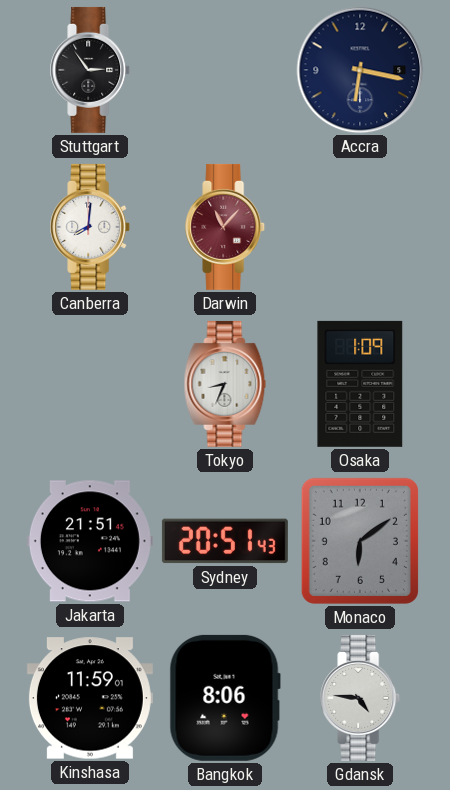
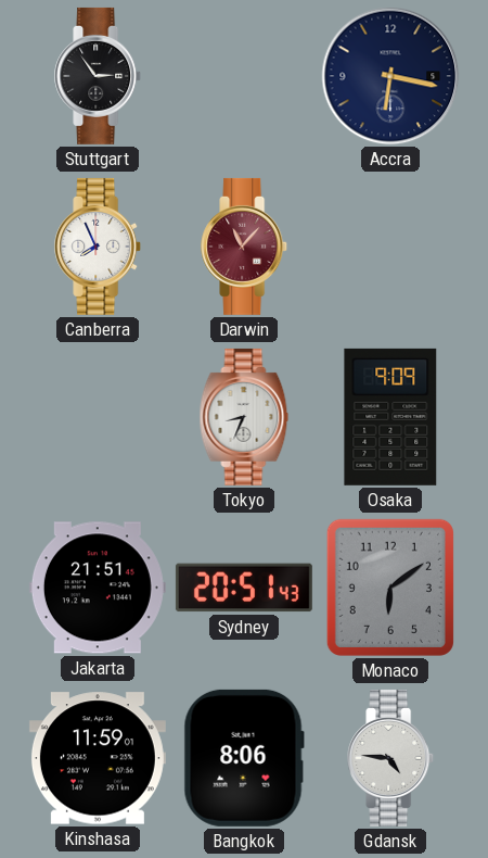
Canberra: 8:01 -> 7:56
Osaka: 1:09 -> 9:09
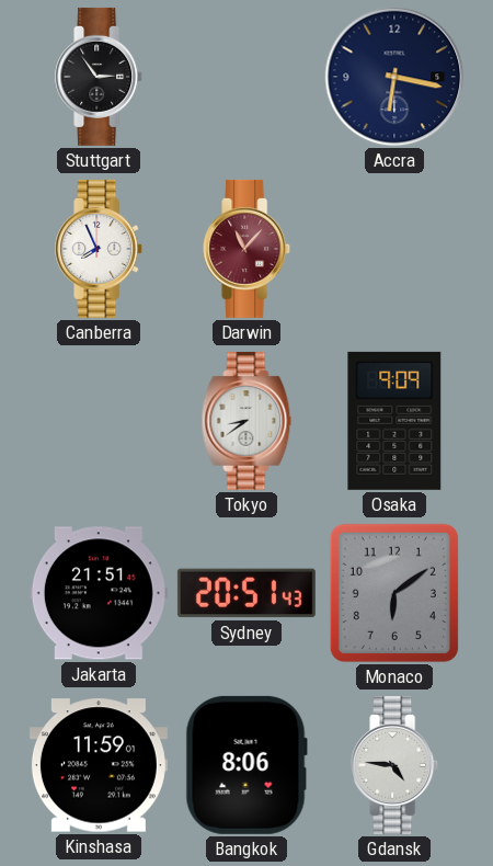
Tokyo: 8:34 -> 8:39
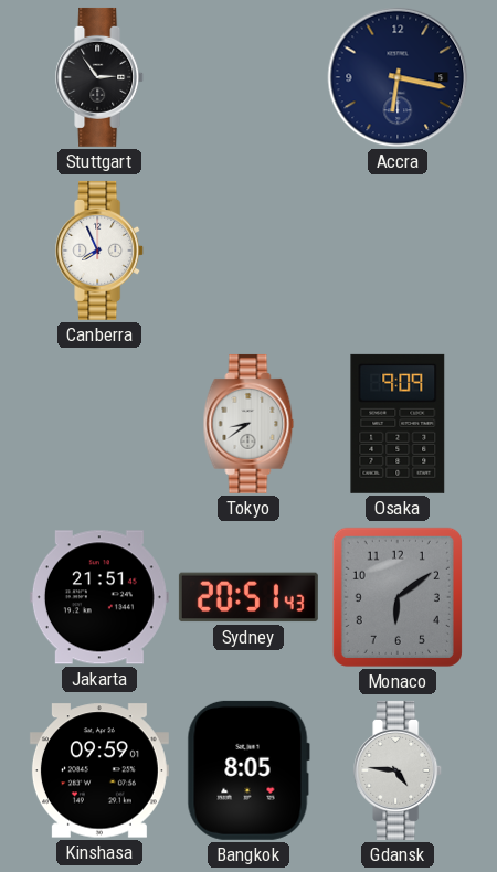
Darwin: 11:07 -> none
Kinshasa: 11:59 -> 09:59
Bangkok: 8:06 -> 8:05
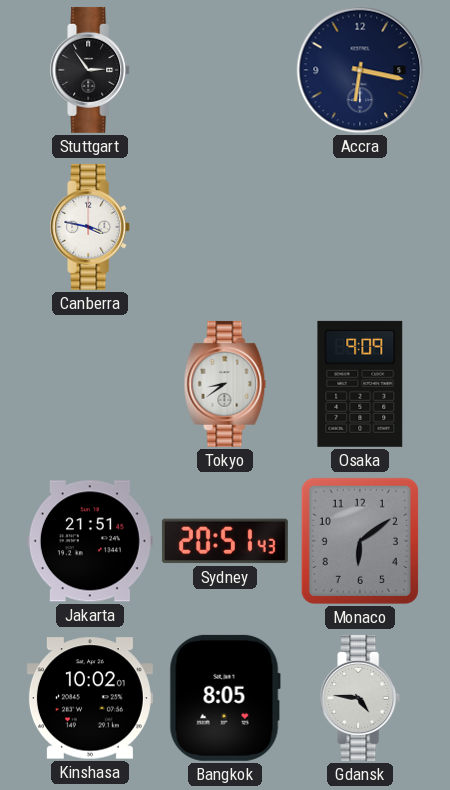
Canberra: 7:56 -> 3:47
Kinshasa: 09:59 -> 10:02
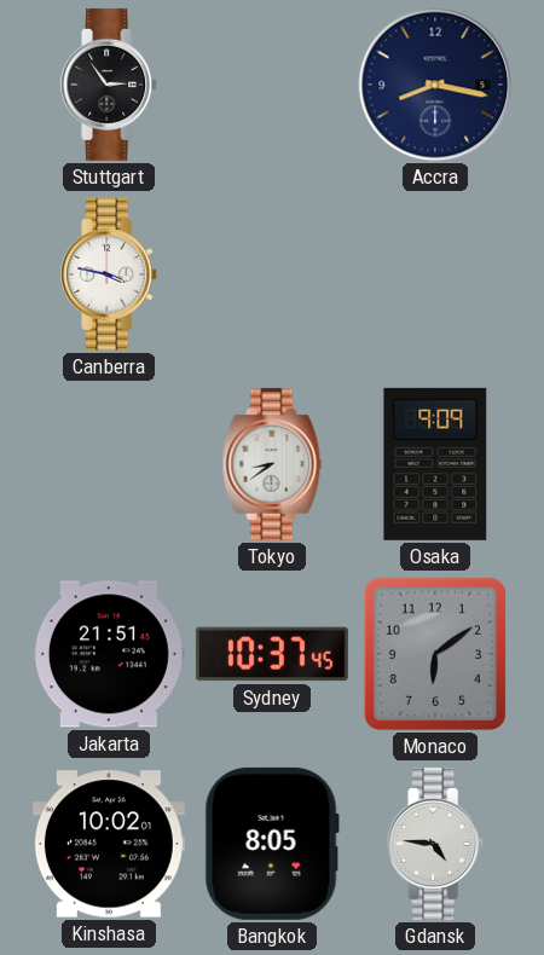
Accra: 6:17 -> 8:17
Sydney: 20:51 -> 10:37
